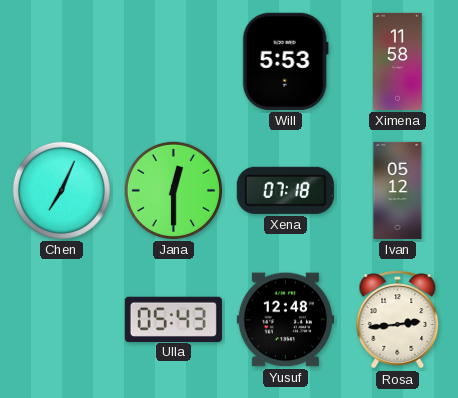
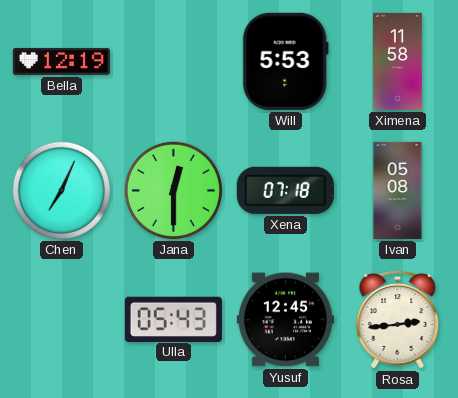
Bella: none -> 12:19
Ivan: 05:12 -> 05:08
Yusuf: 12:48 -> 12:45
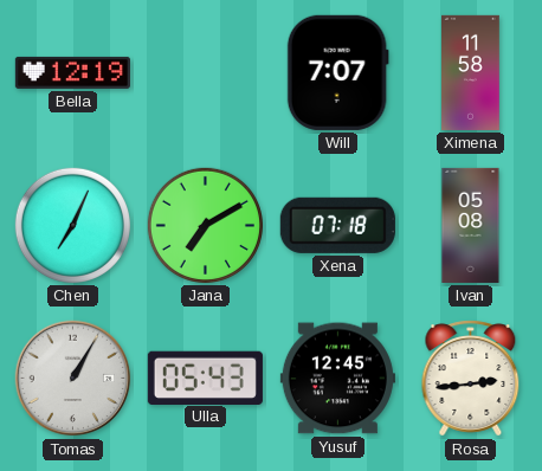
Will: 5:53 -> 7:07
Jana: 12:30 -> 7:10
Tomas: none -> 1:05
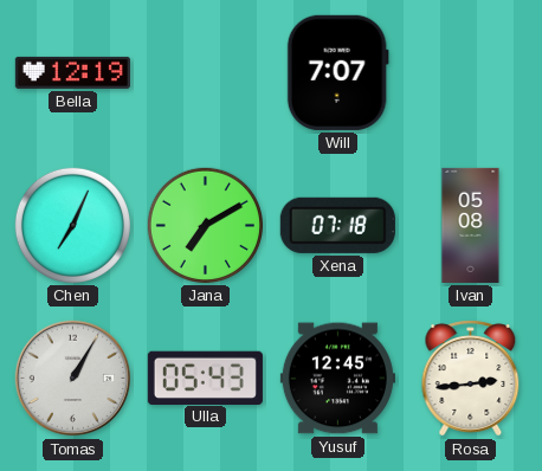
Ximena: 11:58 -> none
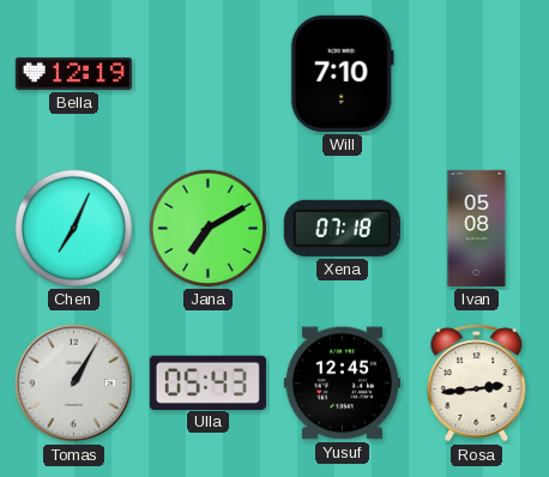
Will: 7:07 -> 7:10
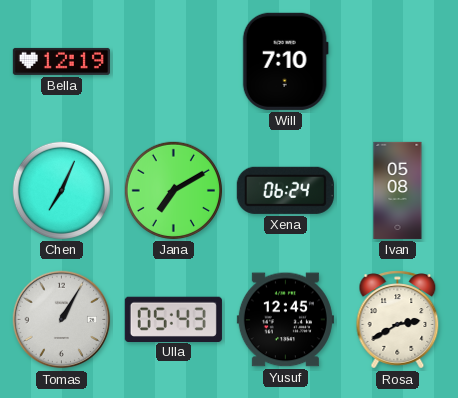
Xena: 07:18 -> 06:24
Rosa: 2:44 -> 2:40
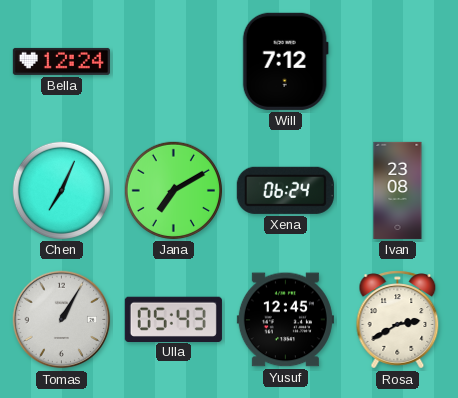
Bella: 12:19 -> 12:24
Will: 7:10 -> 7:12
Ivan: 05:08 -> 23:08
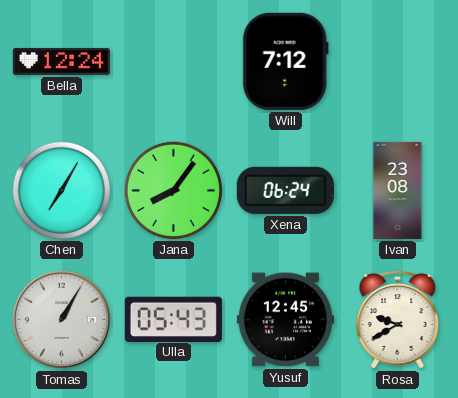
Chen: 7:04 -> 7:05
Jana: 7:10 -> 8:06
Rosa: 2:40 -> 9:40
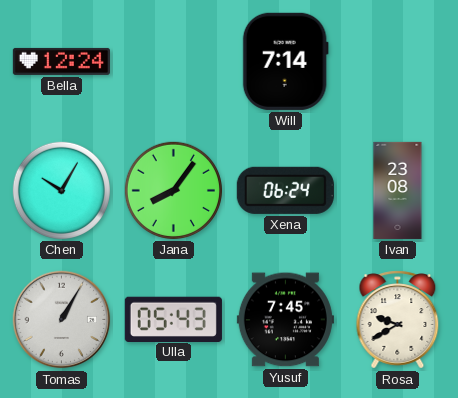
Will: 7:12 -> 7:14
Chen: 7:05 -> 10:05
Yusuf: 12:45 -> 7:45
